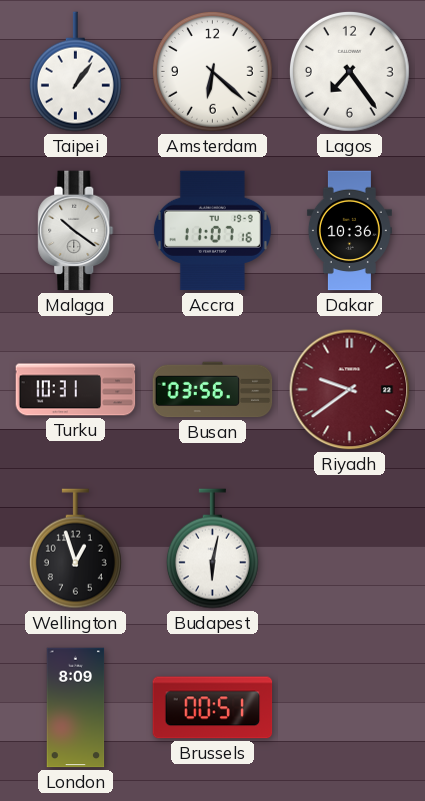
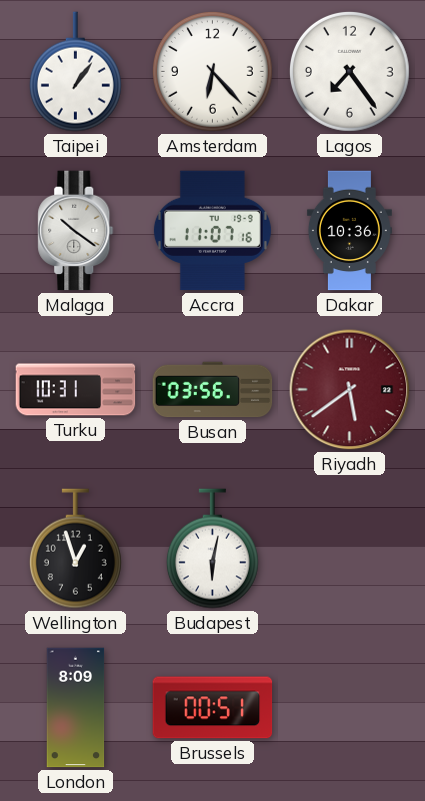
Amsterdam: 6:22 -> 6:23
Riyadh: 9:39 -> 5:39
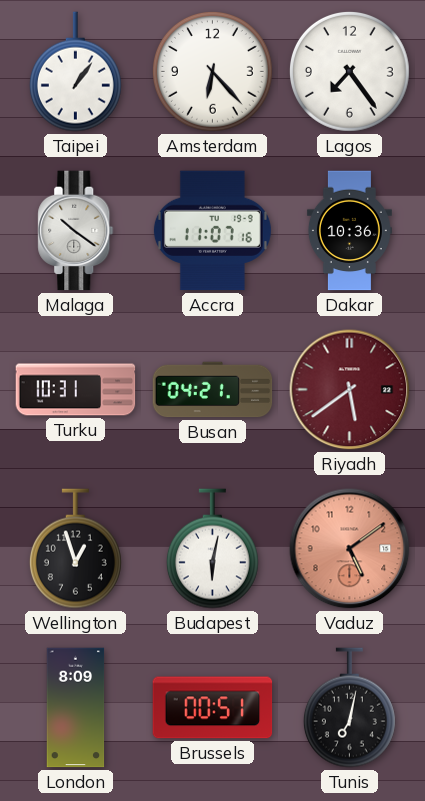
Busan: 03:56 -> 04:21
Vaduz: none -> 5:09
Tunis: none -> 7:02
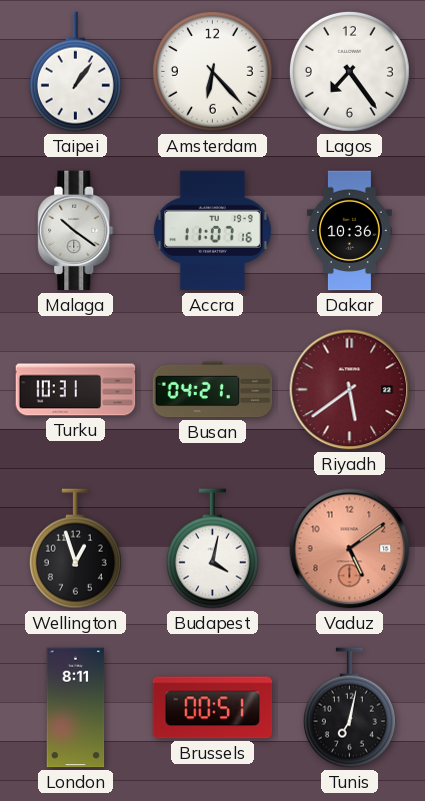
Budapest: 6:02 -> 4:02
London: 8:09 -> 8:11
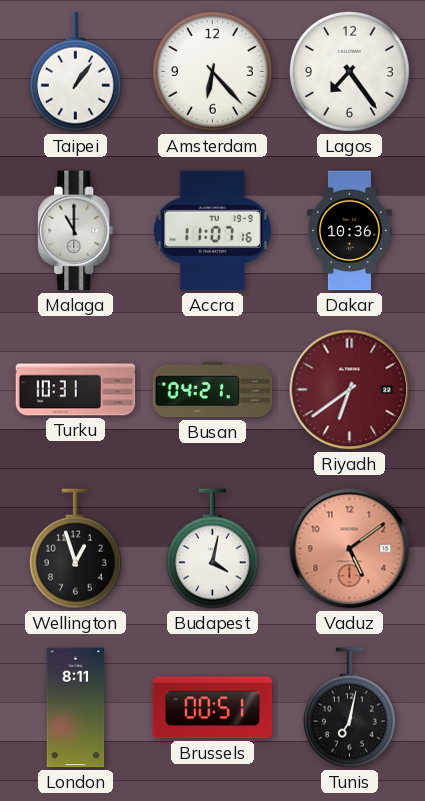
Malaga: 10:21 -> 11:00
Riyadh: 5:39 -> 6:39
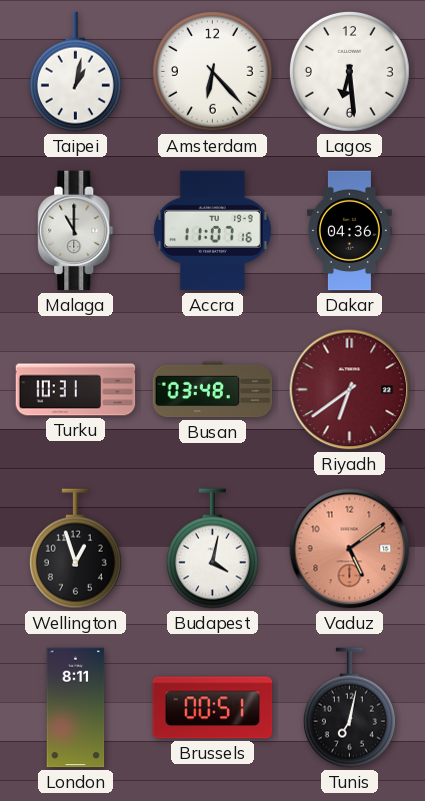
Taipei: 1:06 -> 1:02
Lagos: 7:24 -> 6:29
Dakar: 10:36 -> 04:36
Busan: 04:21 -> 03:48
